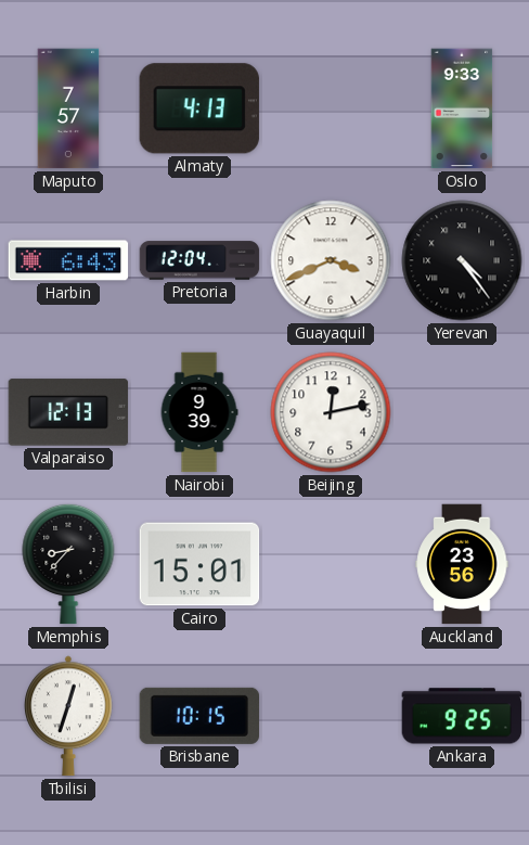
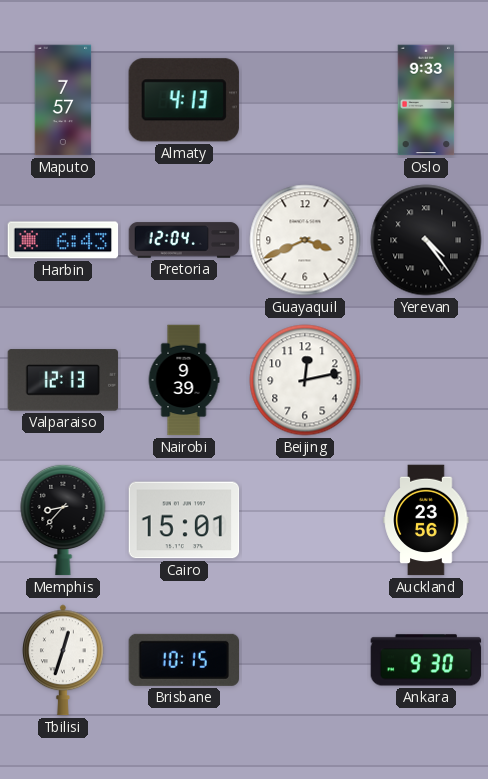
Ankara: 9:25 -> 9:30
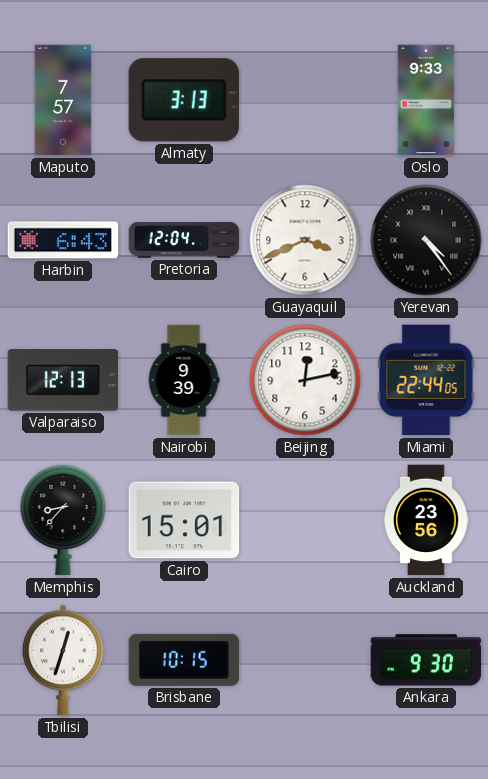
Almaty: 4:13 -> 3:13
Miami: none -> 22:44
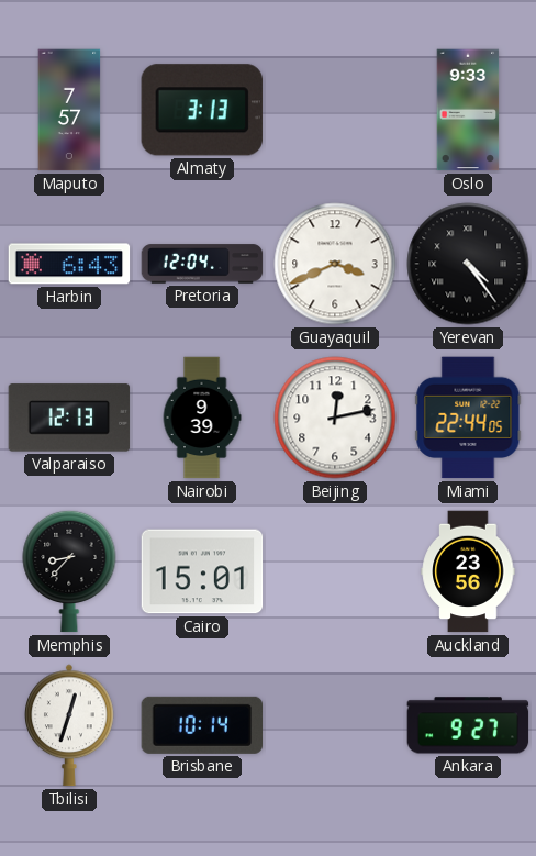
Brisbane: 10:15 -> 10:14
Ankara: 9:30 -> 9:27
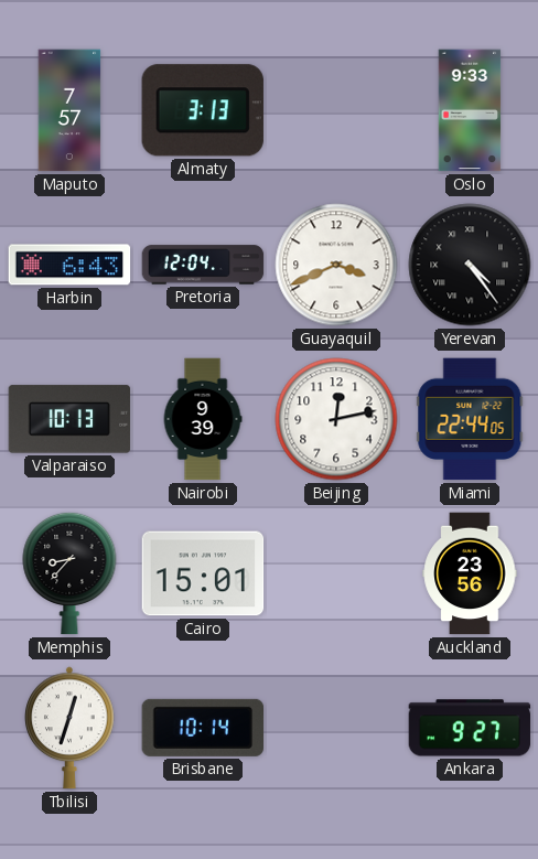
Valparaiso: 12:13 -> 10:13
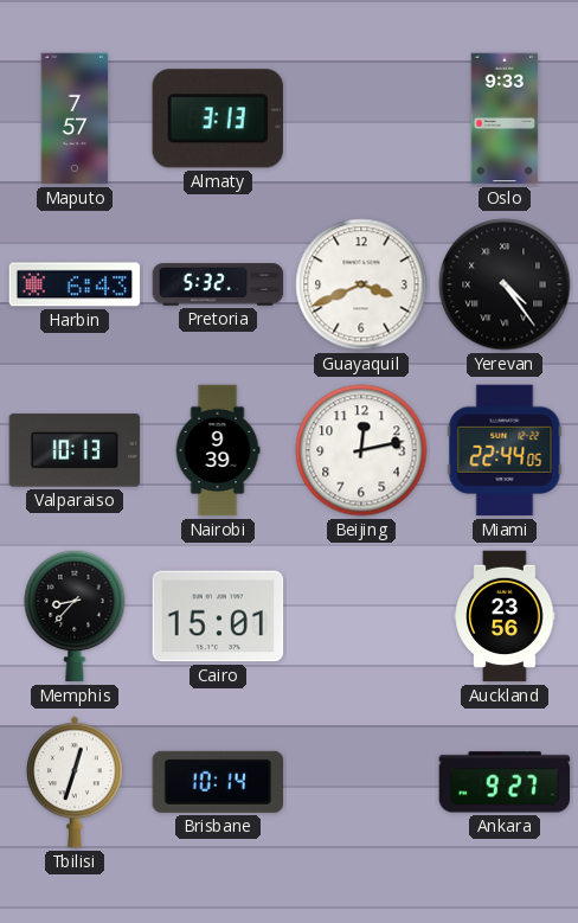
Pretoria: 12:04 -> 5:32
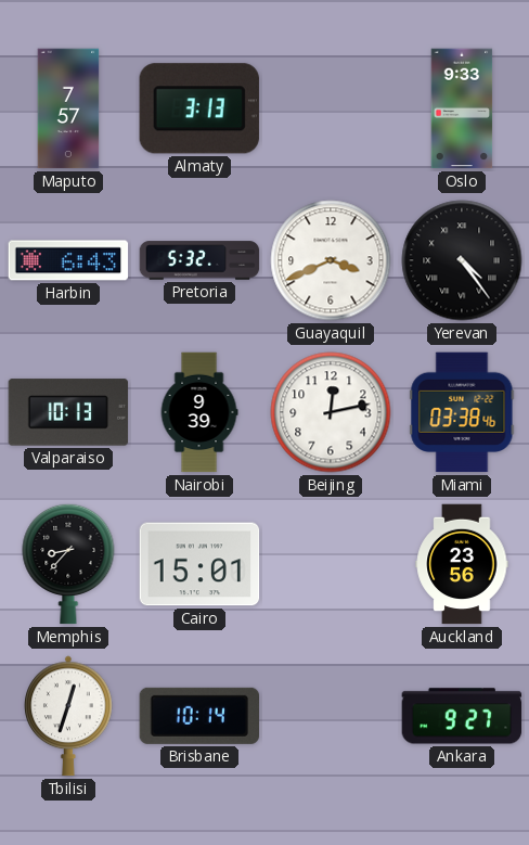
Miami: 22:44 -> 03:38
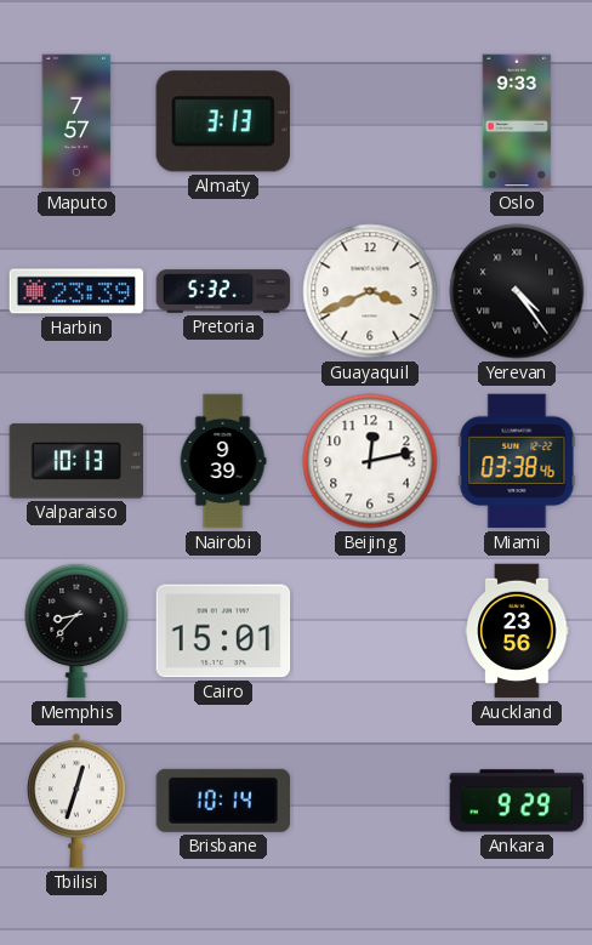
Harbin: 6:43 -> 23:39
Ankara: 9:27 -> 9:29
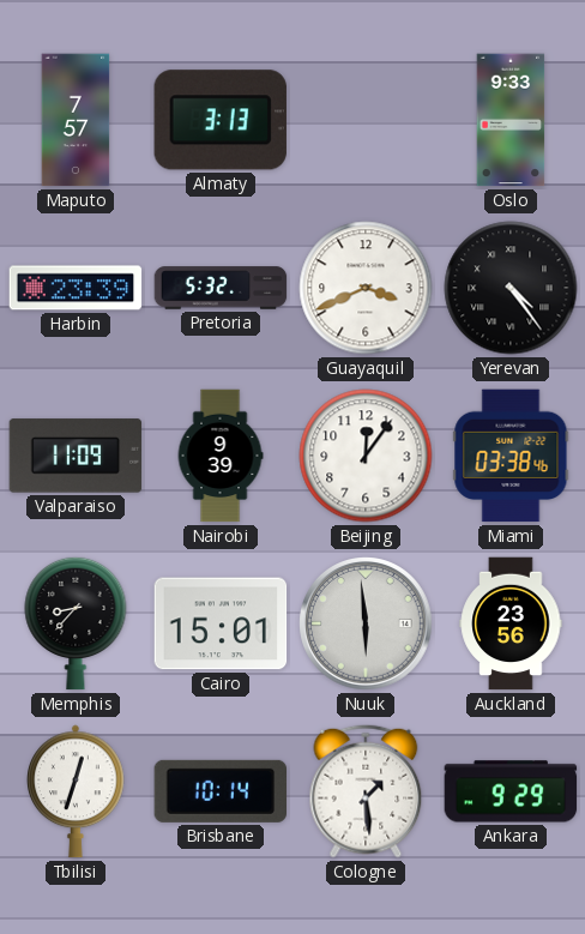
Valparaiso: 10:13 -> 11:09
Beijing: 12:13 -> 12:06
Nuuk: none -> 5:59
Cologne: none -> 1:29
